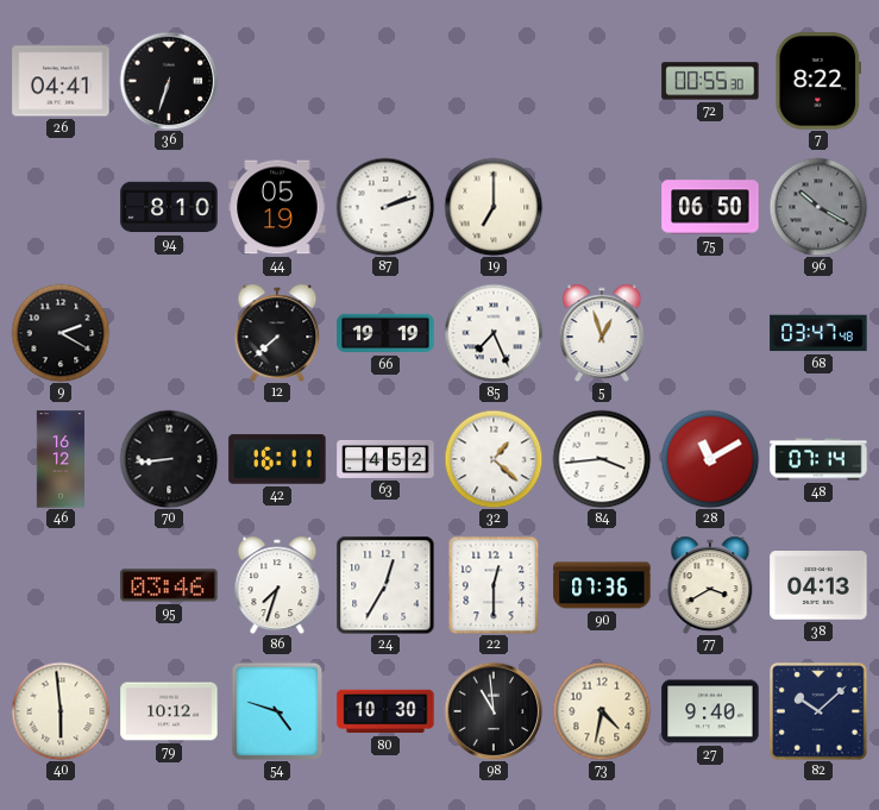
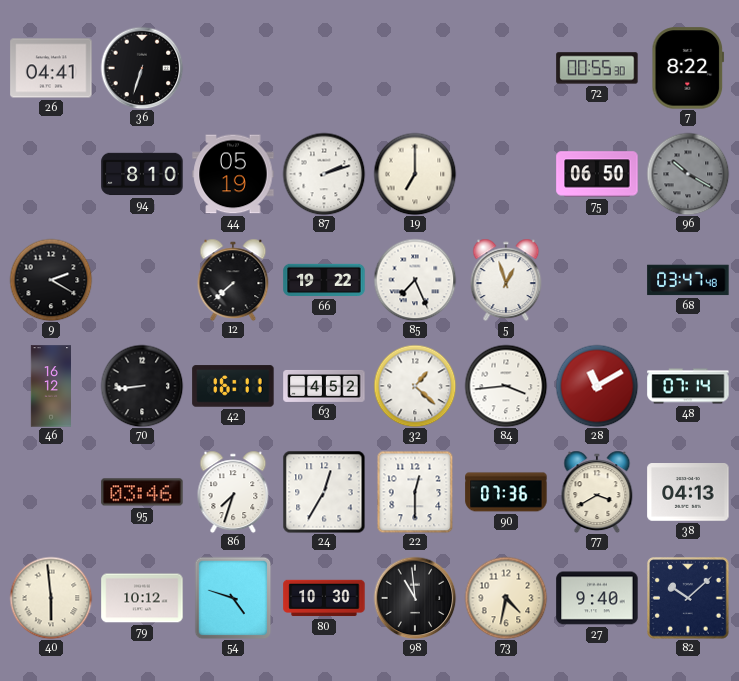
66: 19:19 -> 19:22
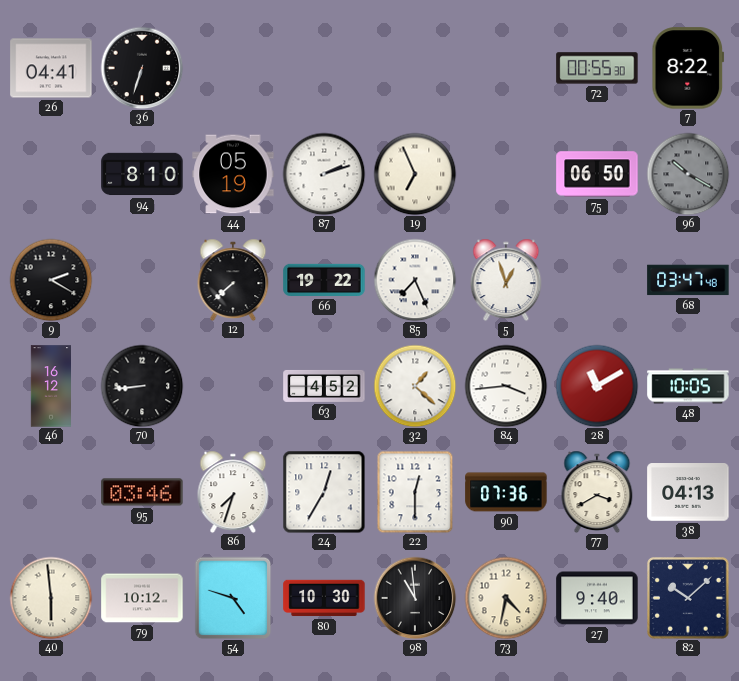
19: 7:00 -> 6:56
42: 16:11 -> none
48: 07:14 -> 10:05
